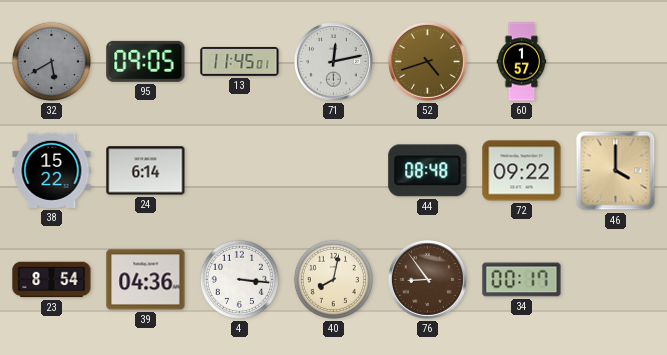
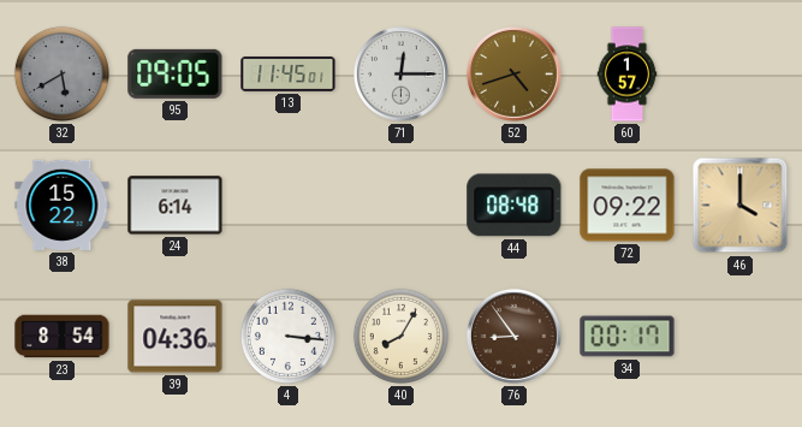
71: 12:13 -> 12:15
40: 8:02 -> 8:05
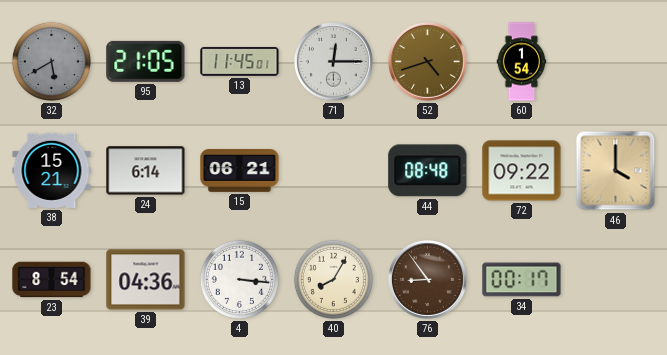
95: 09:05 -> 21:05
60: 1:57 -> 1:54
38: 15:22 -> 15:21
15: none -> 06:21
